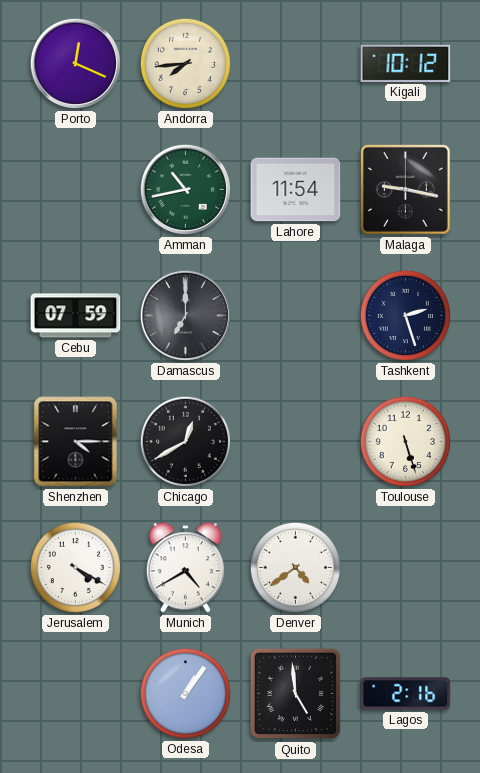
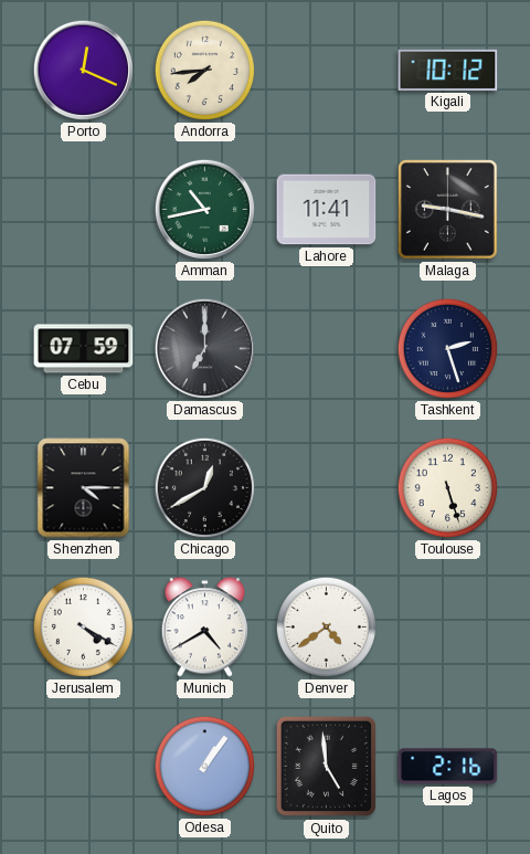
Lahore: 11:54 -> 11:41
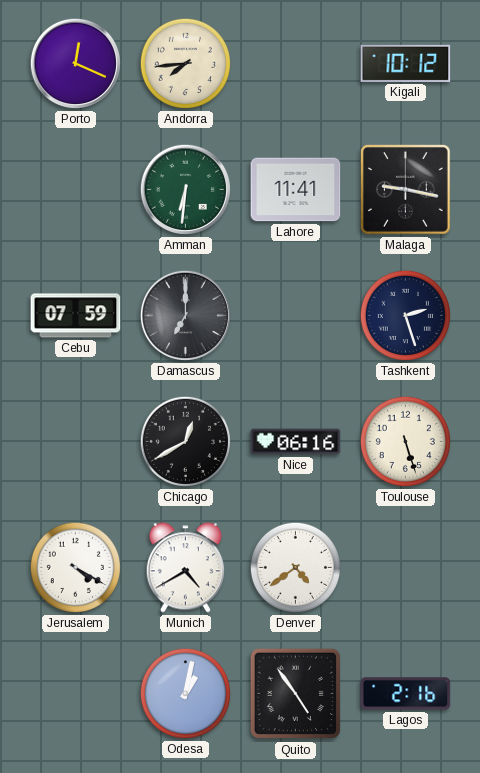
Amman: 10:43 -> 6:31
Shenzhen: 4:15 -> none
Nice: none -> 06:16
Odesa: 1:06 -> 1:02
Quito: 4:59 -> 4:54
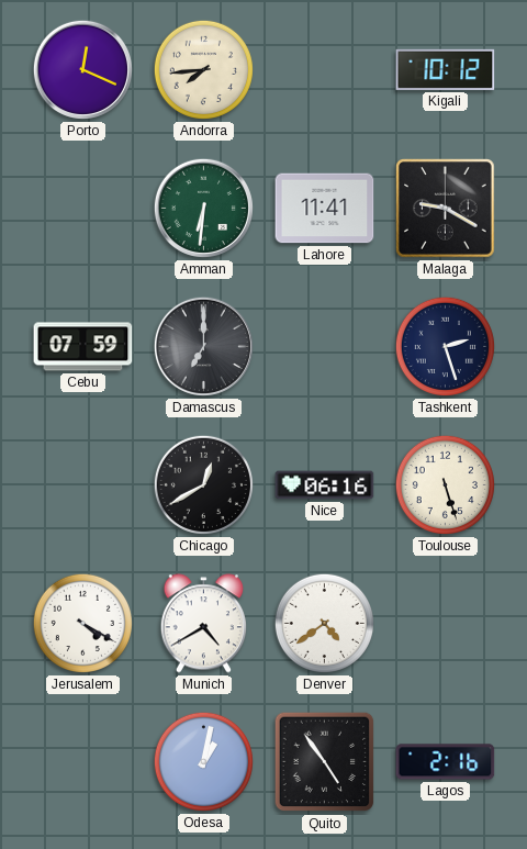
Malaga: 9:17 -> 9:20
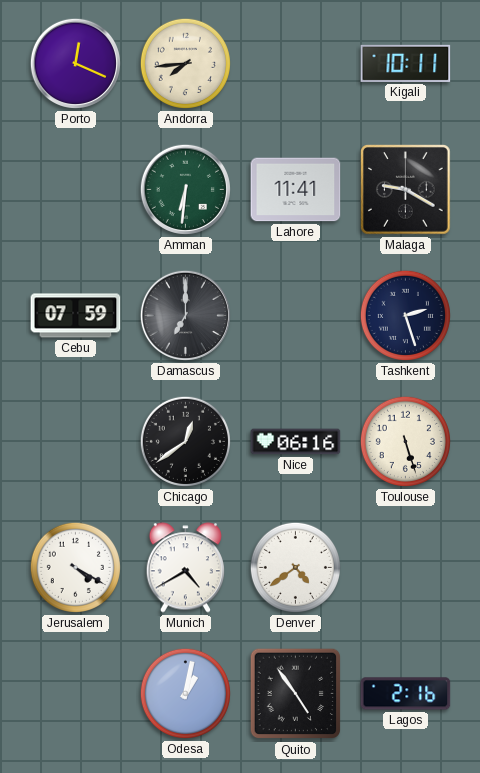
Kigali: 10:12 -> 10:11
Chicago: 12:40 -> 12:39
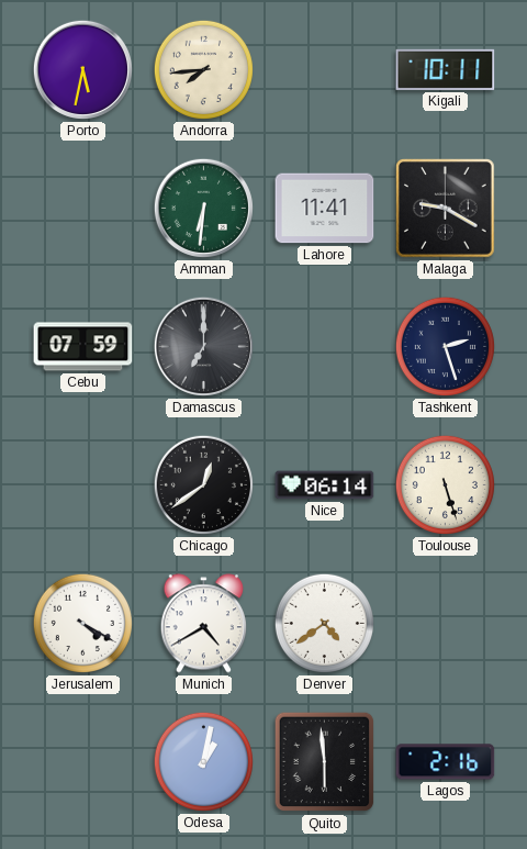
Porto: 12:19 -> 5:32
Nice: 06:16 -> 06:14
Quito: 4:54 -> 5:59
